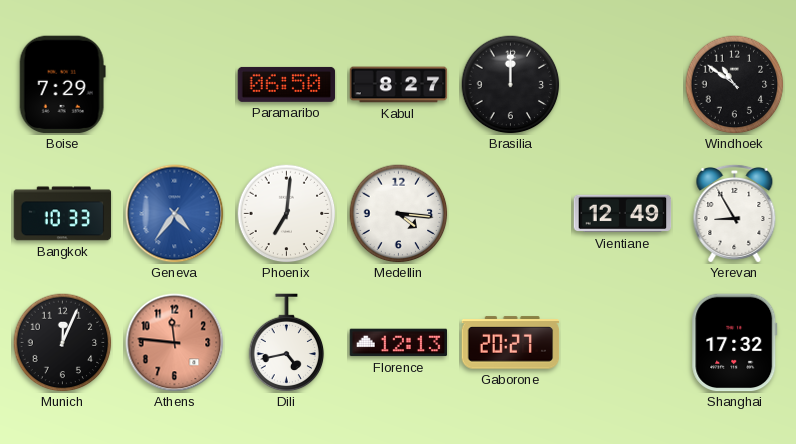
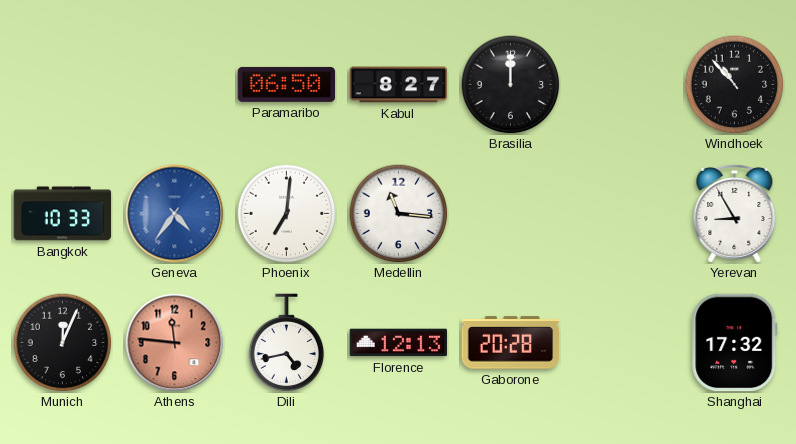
Boise: 7:29 -> none
Windhoek: 10:51 -> 10:53
Medellin: 4:16 -> 11:16
Vientiane: 12:49 -> none
Gaborone: 20:27 -> 20:28
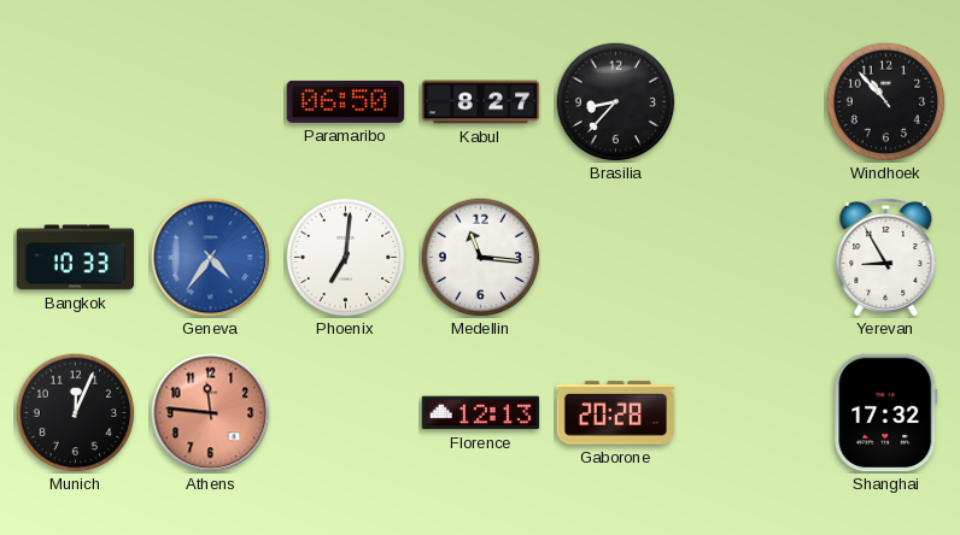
Brasilia: 12:00 -> 8:37
Dili: 4:43 -> none
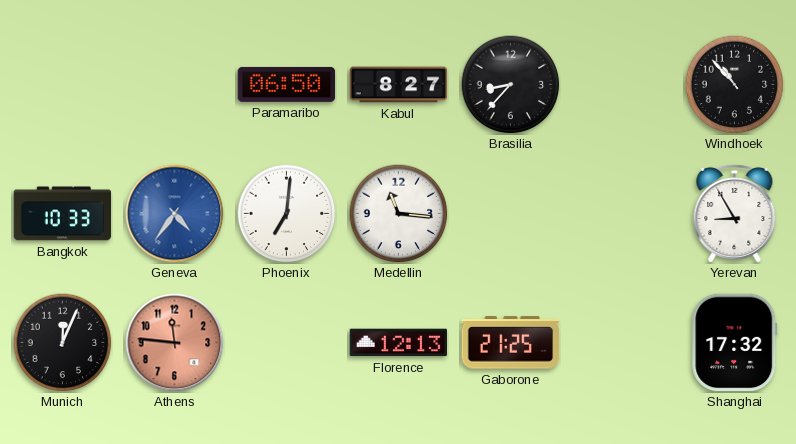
Gaborone: 20:28 -> 21:25
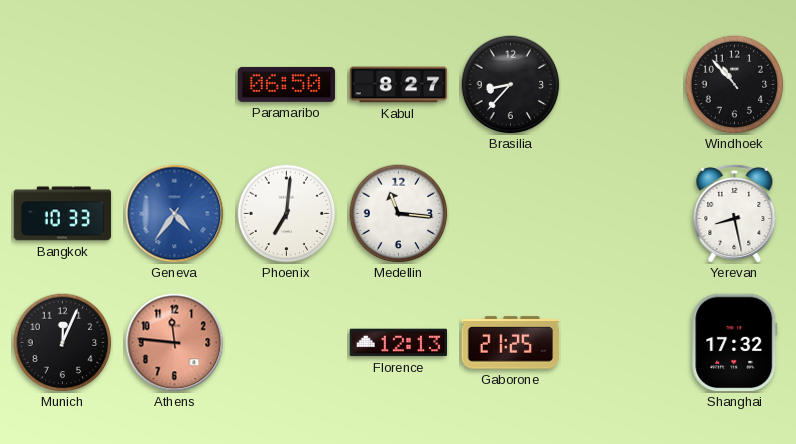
Yerevan: 8:55 -> 8:28
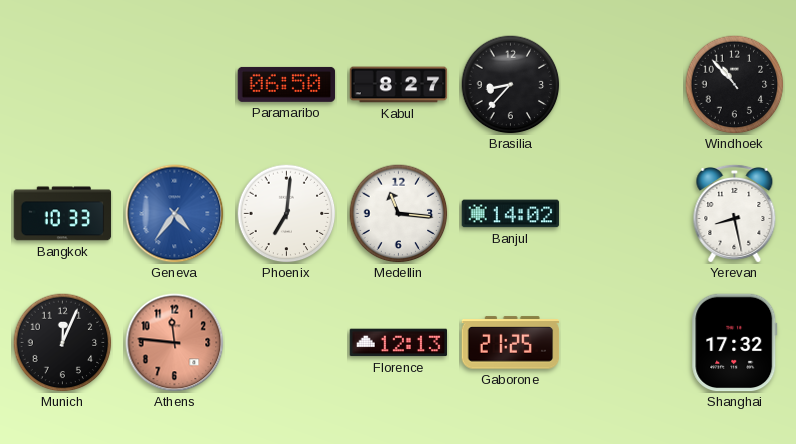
Banjul: none -> 14:02
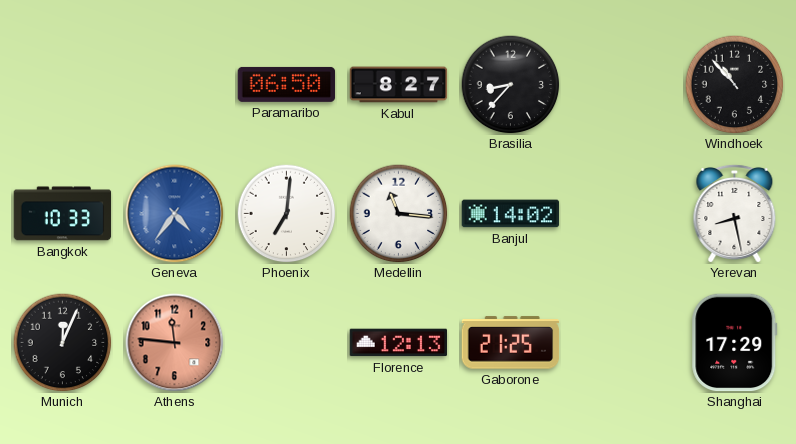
Shanghai: 17:32 -> 17:29
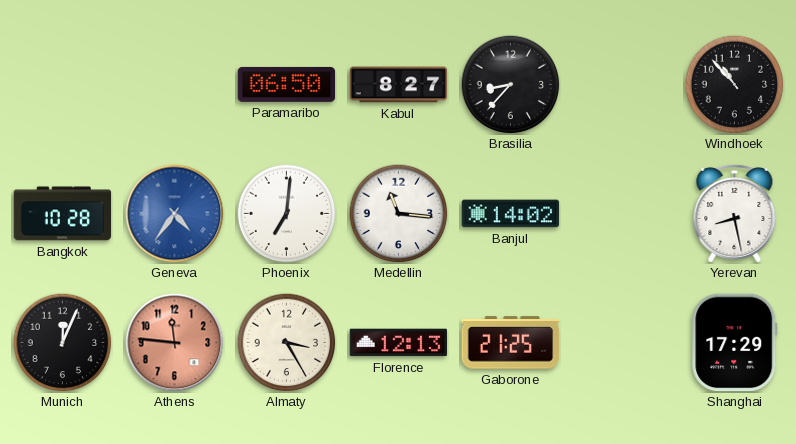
Bangkok: 10:33 -> 10:28
Almaty: none -> 3:25
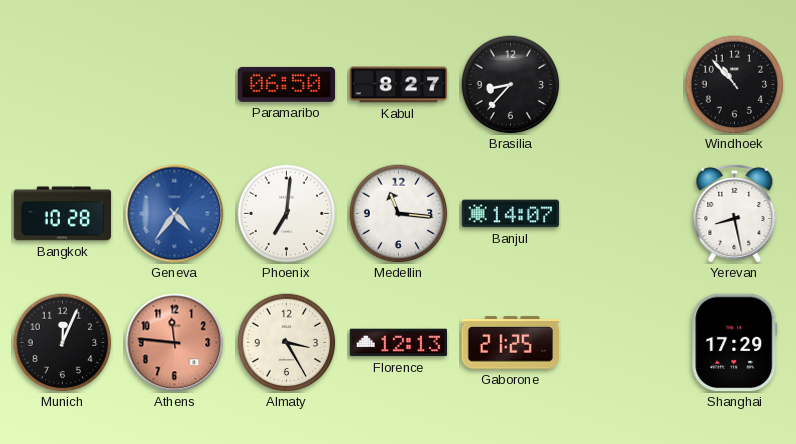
Banjul: 14:02 -> 14:07
